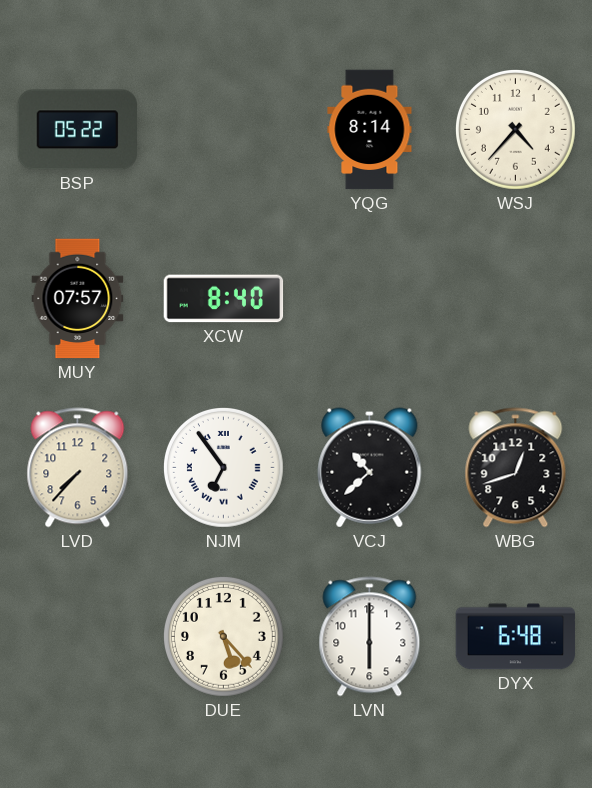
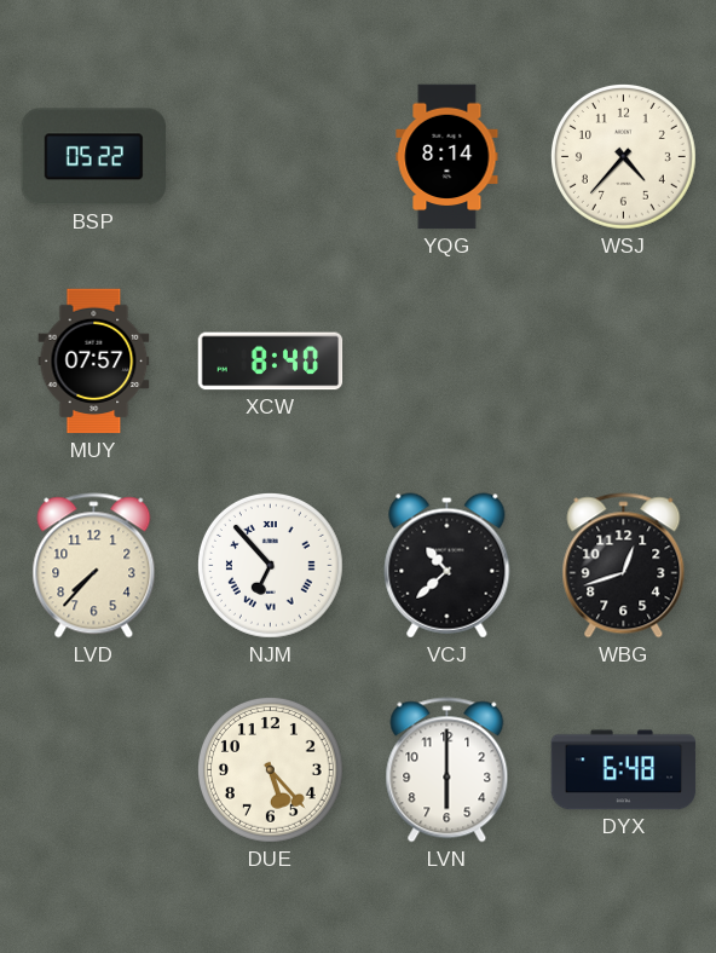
NJM: 6:54 -> 6:53
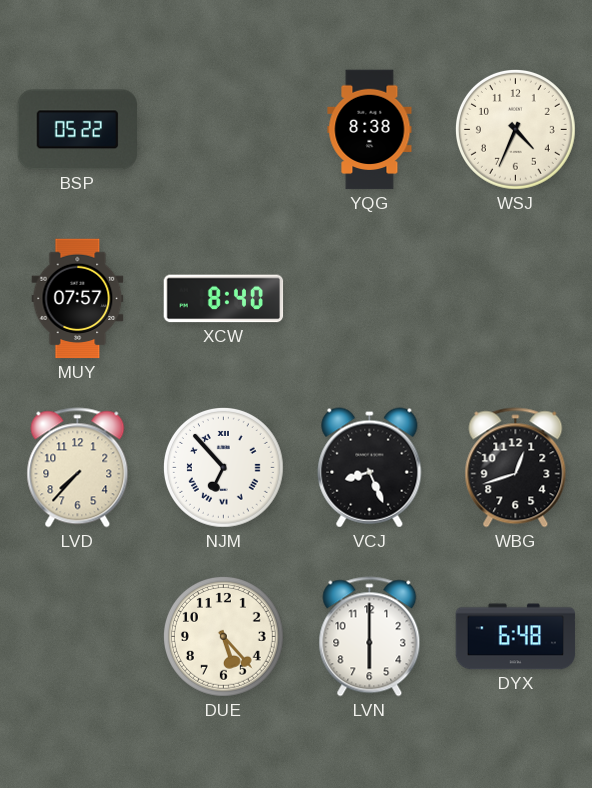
YQG: 8:14 -> 8:38
WSJ: 4:37 -> 4:34
VCJ: 10:38 -> 8:26
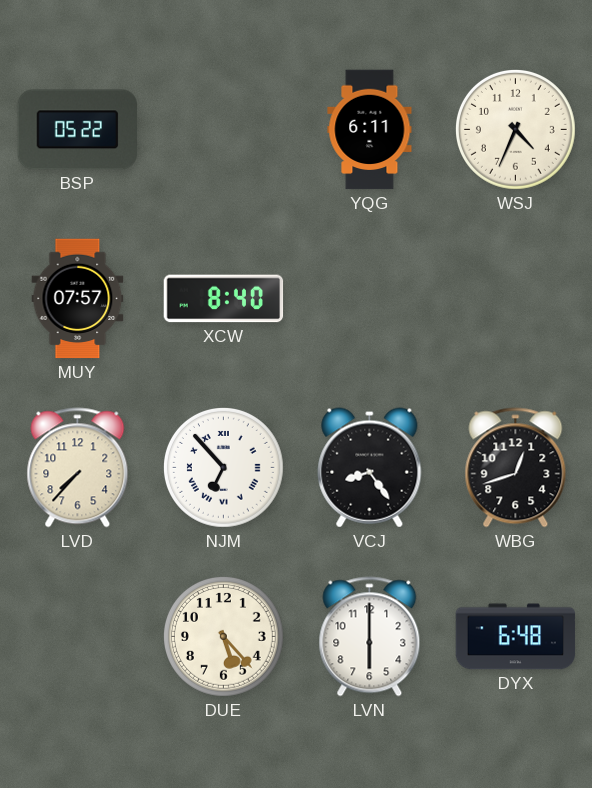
YQG: 8:38 -> 6:11
VCJ: 8:26 -> 8:24
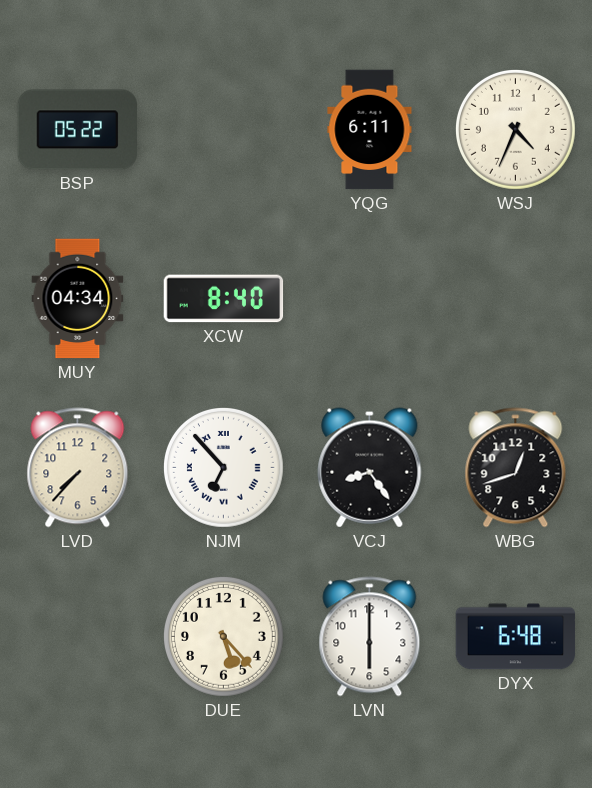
MUY: 07:57 -> 04:34
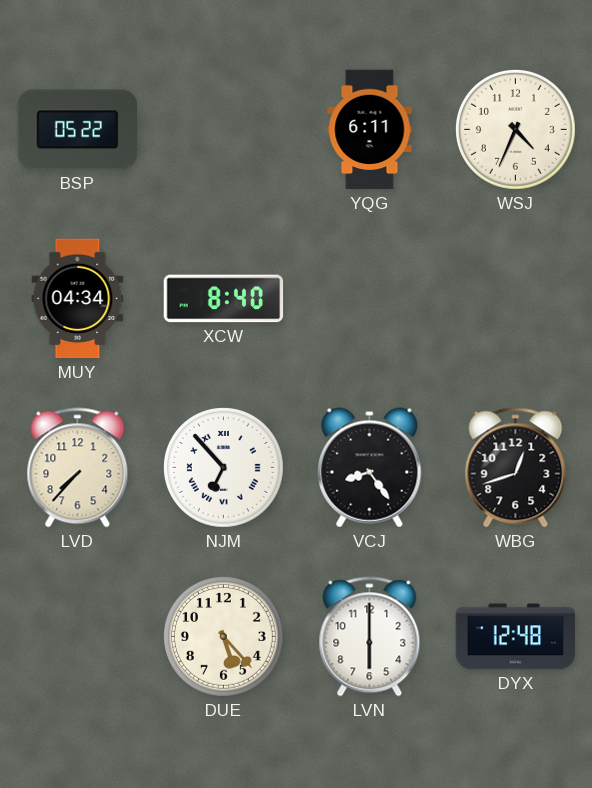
DYX: 6:48 -> 12:48
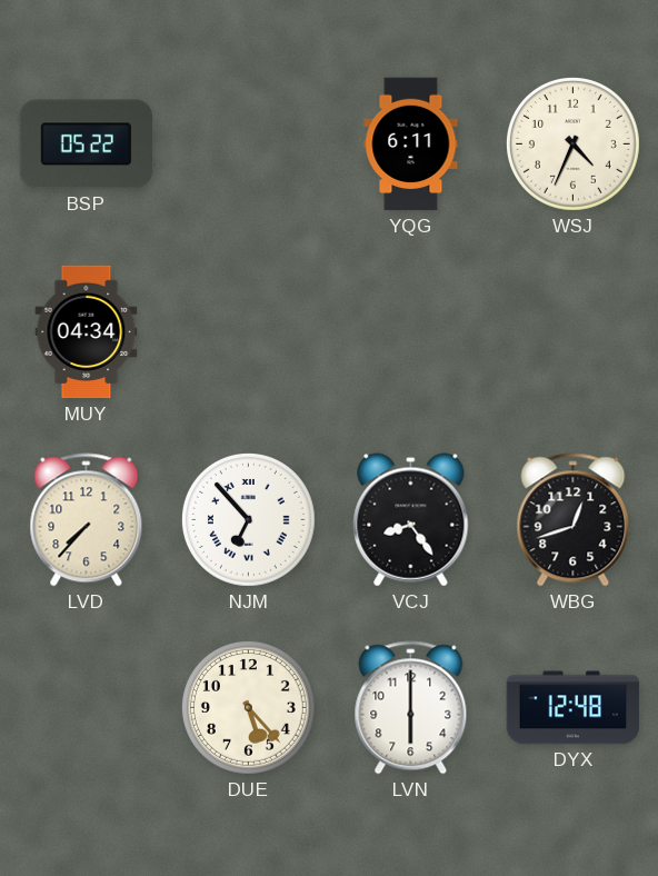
XCW: 8:40 -> none
